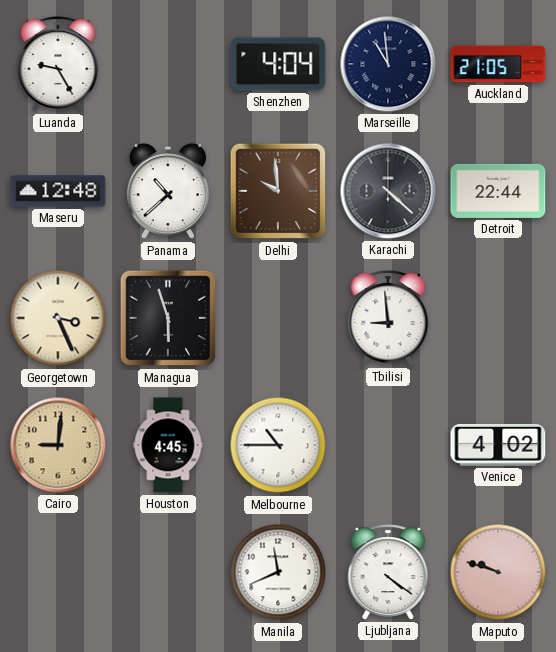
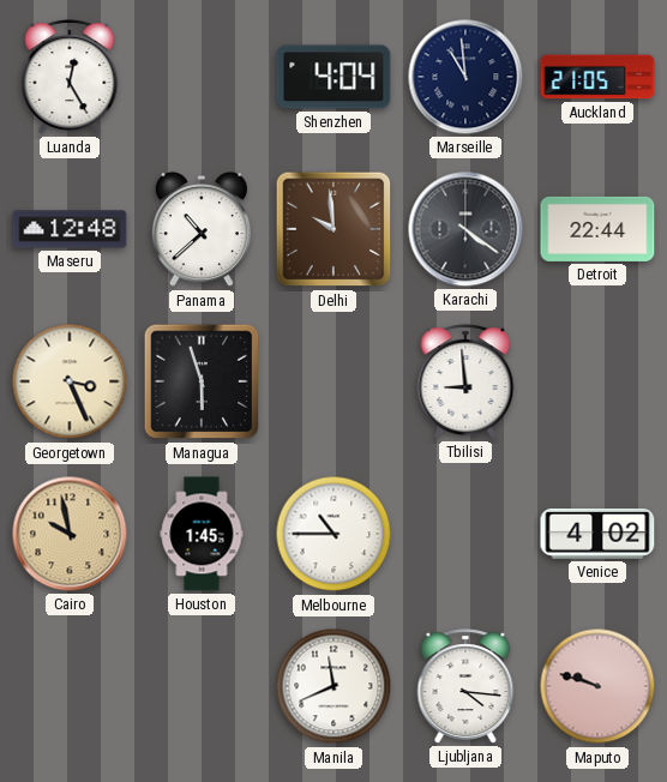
Luanda: 9:25 -> 12:25
Karachi: 4:22 -> 4:21
Cairo: 9:01 -> 9:58
Houston: 4:45 -> 1:45
Ljubljana: 4:21 -> 4:16
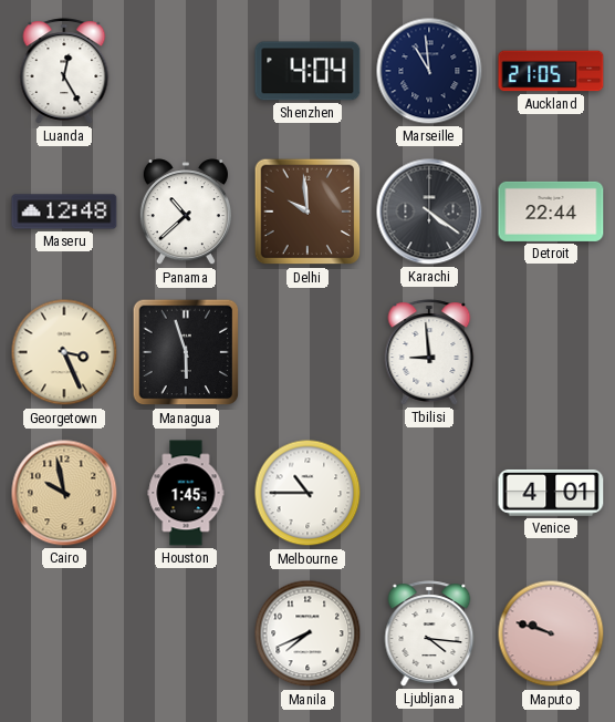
Venice: 4:02 -> 4:01
Manila: 11:41 -> 7:41
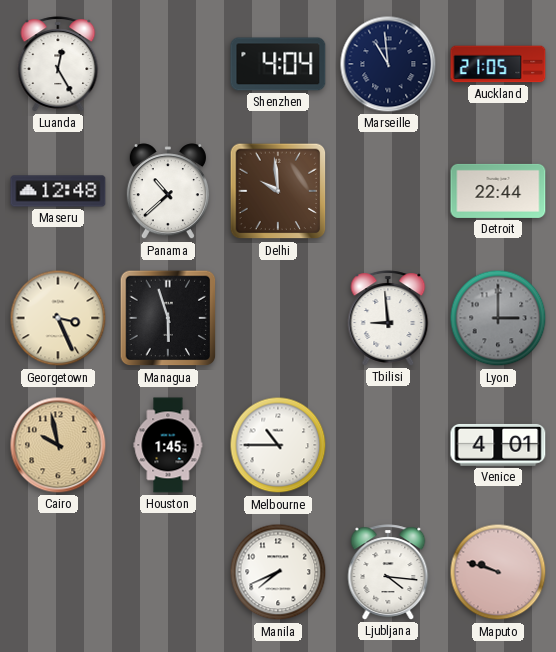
Karachi: 4:21 -> none
Lyon: none -> 3:00
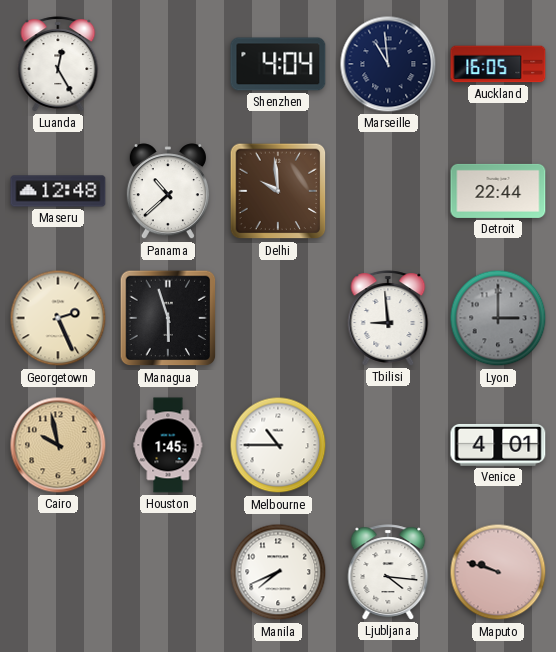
Auckland: 21:05 -> 16:05
Georgetown: 3:26 -> 2:26
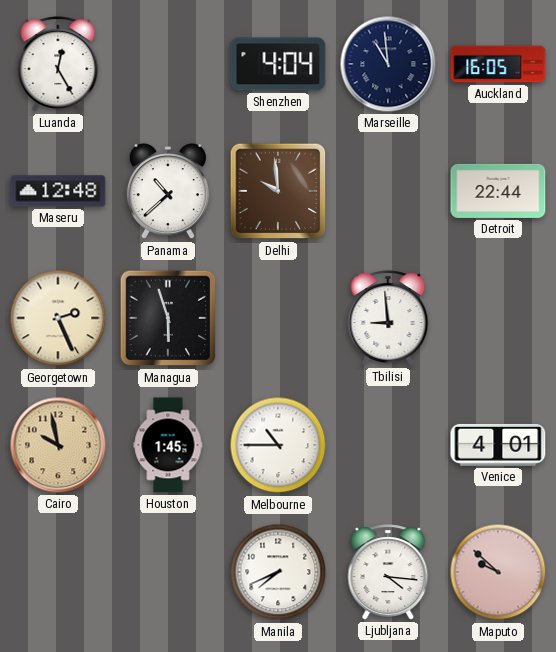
Lyon: 3:00 -> none
Maputo: 9:48 -> 9:52
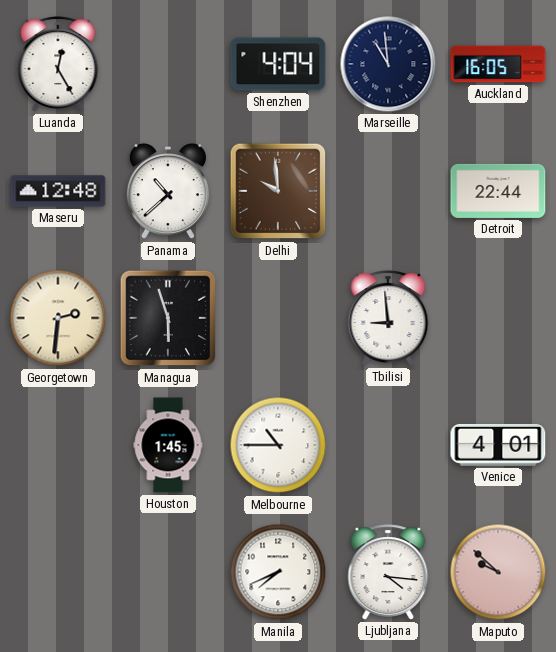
Georgetown: 2:26 -> 2:31
Cairo: 9:58 -> none
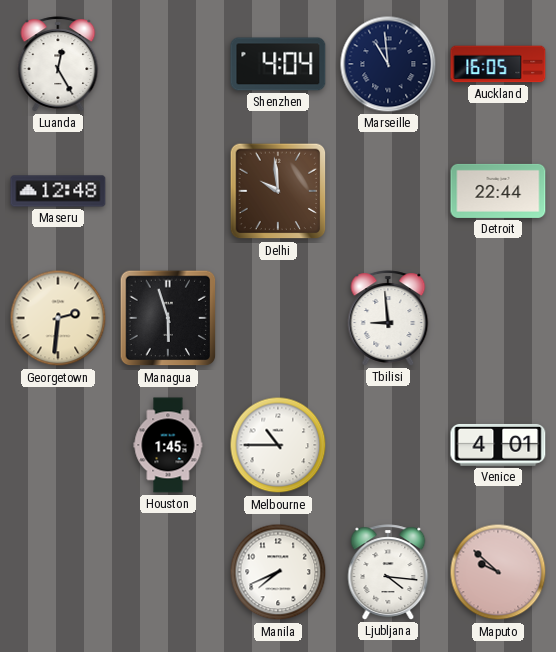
Panama: 10:38 -> none
